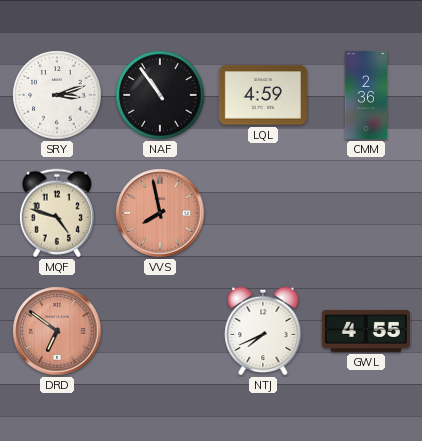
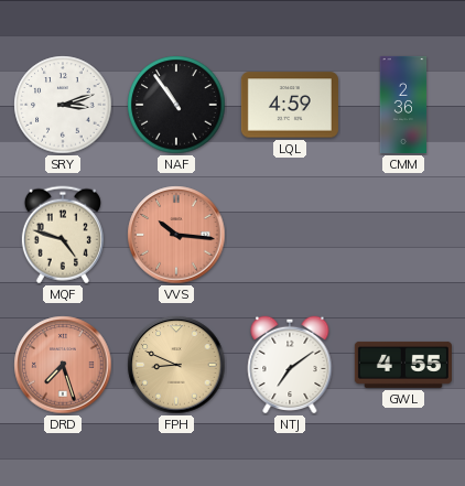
VVS: 7:58 -> 10:16
DRD: 6:51 -> 7:27
FPH: none -> 8:49
NTJ: 7:41 -> 7:09
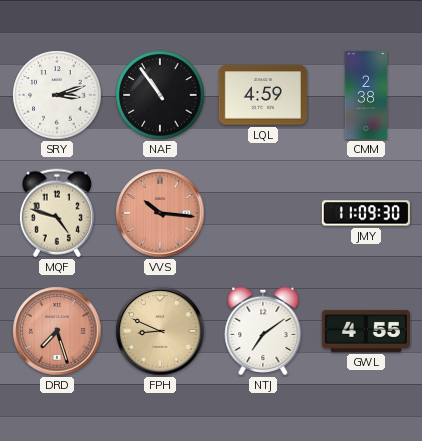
CMM: 2:36 -> 2:38
JMY: none -> 11:09
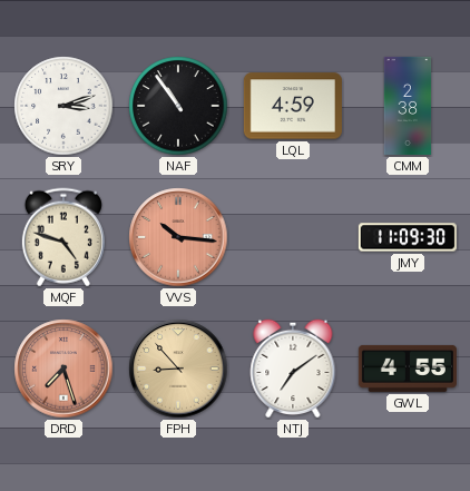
FPH: 8:49 -> 8:53
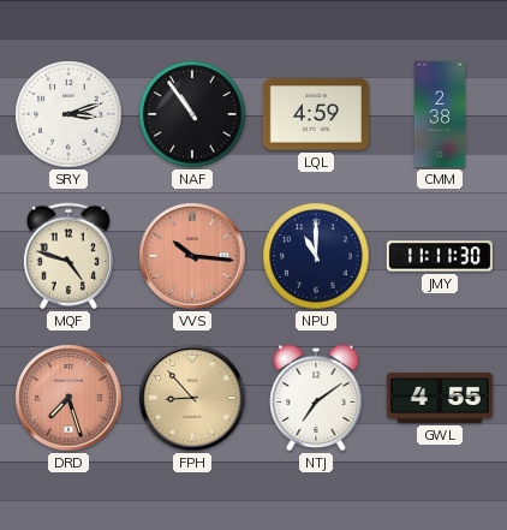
NPU: none -> 11:00
JMY: 11:09 -> 11:11
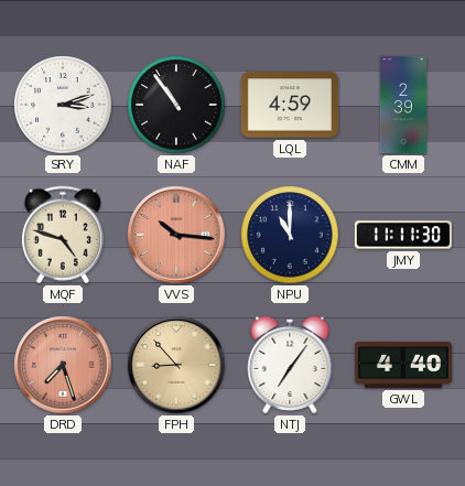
CMM: 2:38 -> 2:39
NTJ: 7:09 -> 7:06
GWL: 4:55 -> 4:40
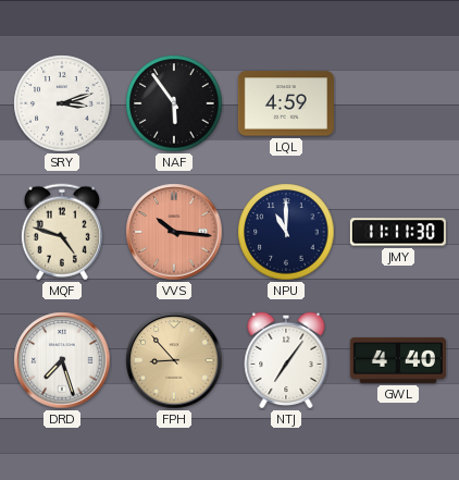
NAF: 10:54 -> 5:54
CMM: 2:39 -> none
DRD dial: salmon -> white
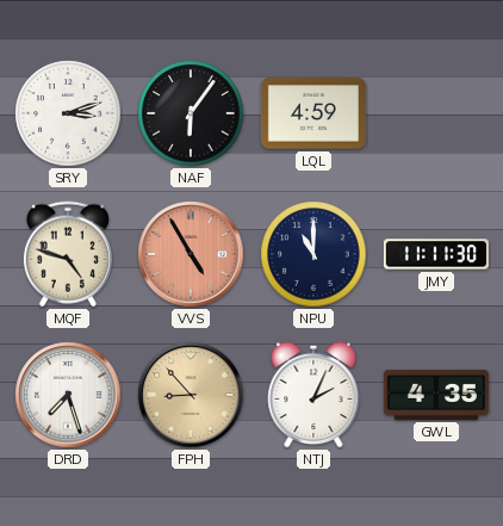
NAF: 5:54 -> 6:06
VVS: 10:16 -> 4:55
NTJ: 7:06 -> 2:04
GWL: 4:40 -> 4:35
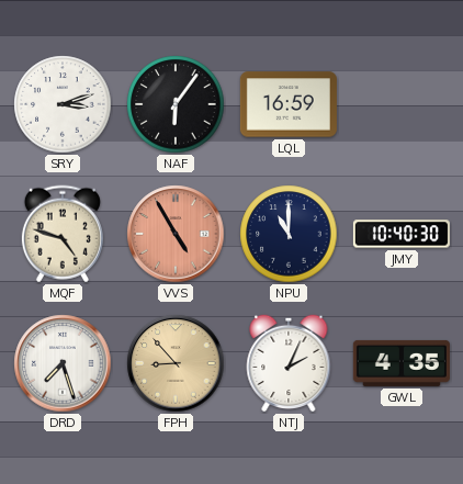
LQL: 4:59 -> 16:59
JMY: 11:11 -> 10:40
